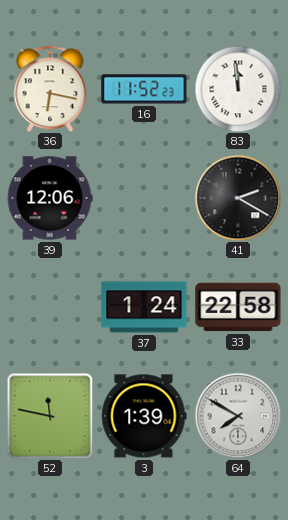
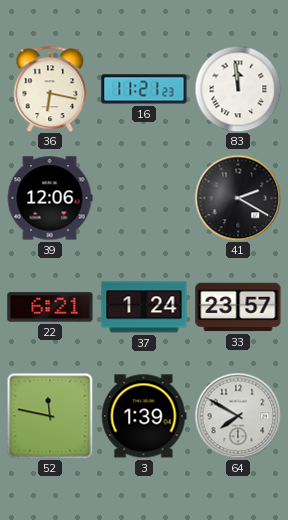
16: 11:52 -> 11:21
22: none -> 6:21
33: 22:58 -> 23:57
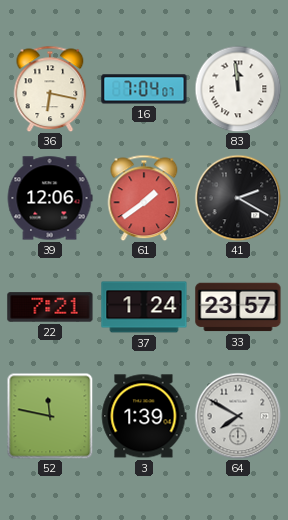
16: 11:21 -> 7:04
61: none -> 1:39
22: 6:21 -> 7:21
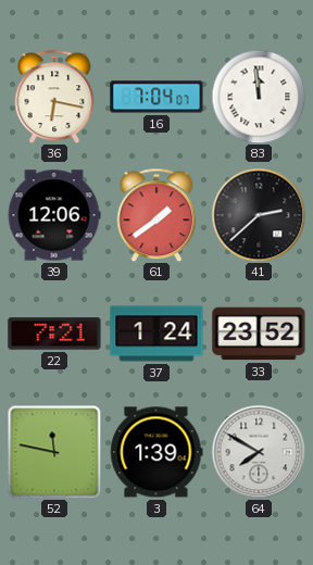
41: 2:20 -> 2:38
33: 23:57 -> 23:52
